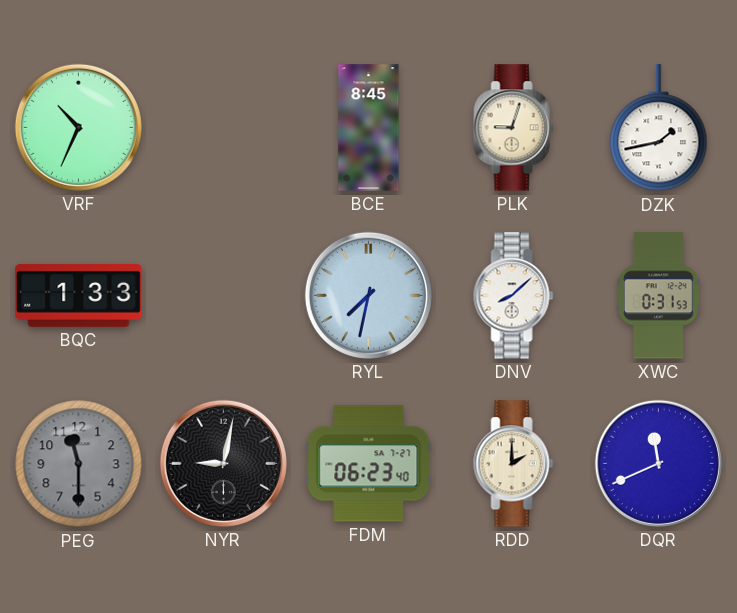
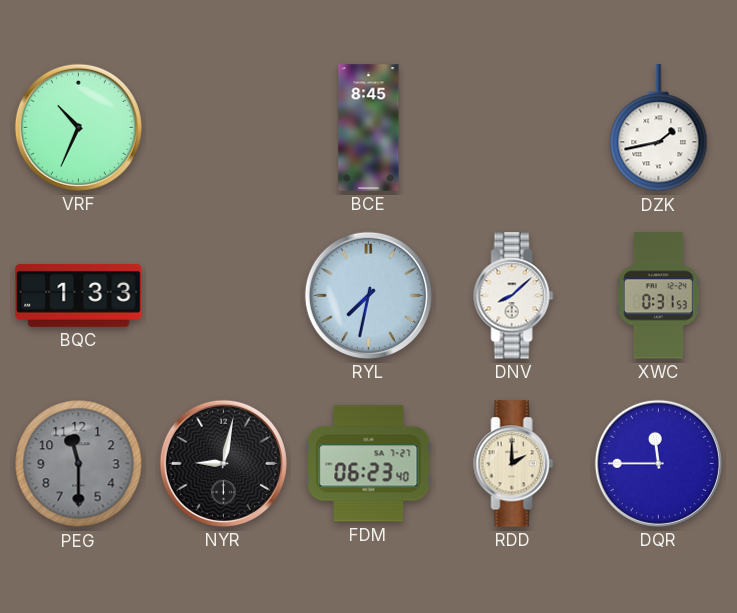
PLK: 9:03 -> none
DQR: 11:41 -> 11:45
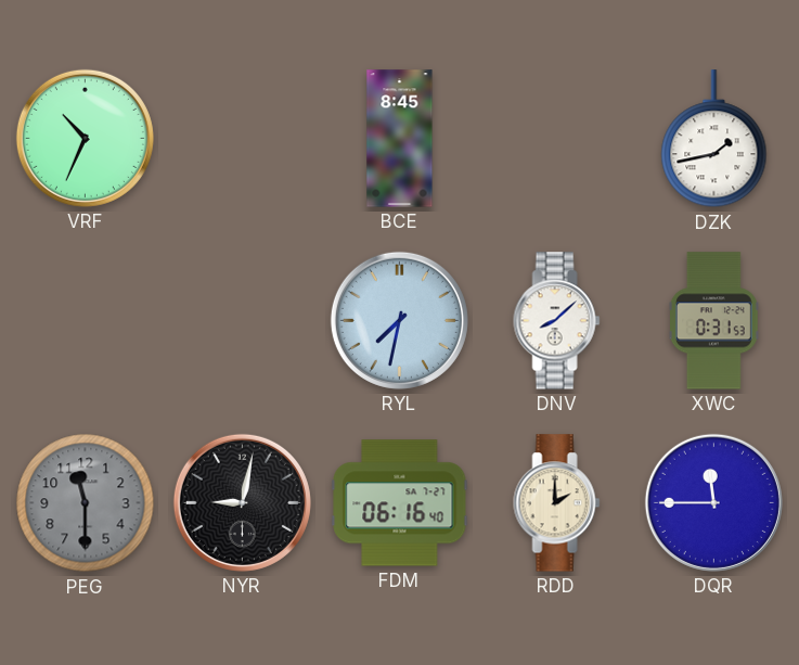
BQC: 1:33 -> none
FDM: 06:23 -> 06:16
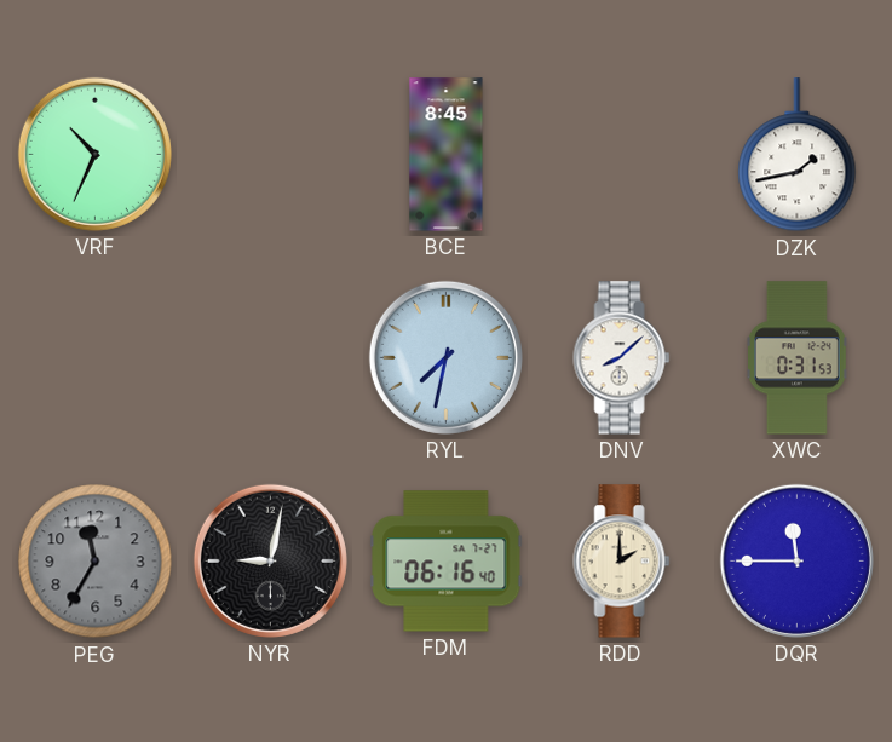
PEG: 11:30 -> 11:35
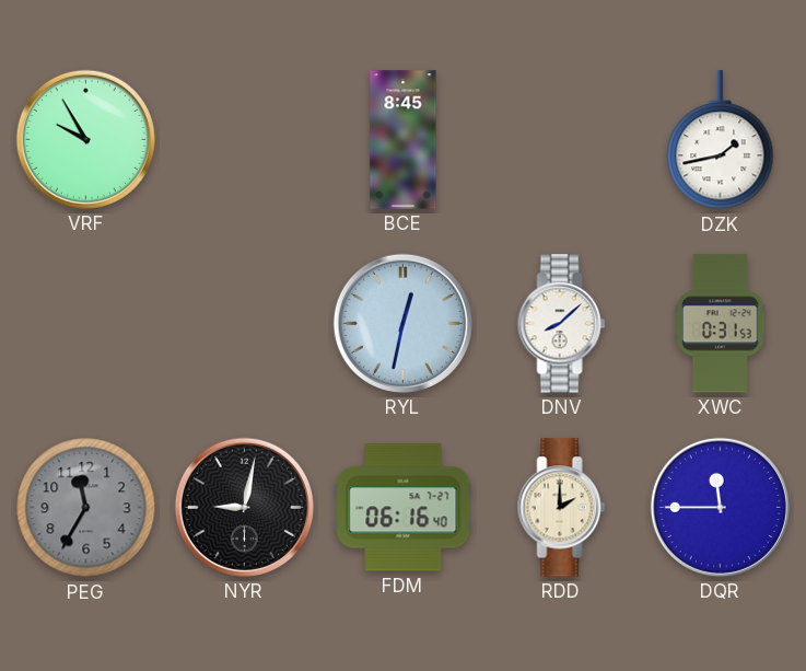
VRF: 10:34 -> 9:55
RYL: 7:32 -> 12:32
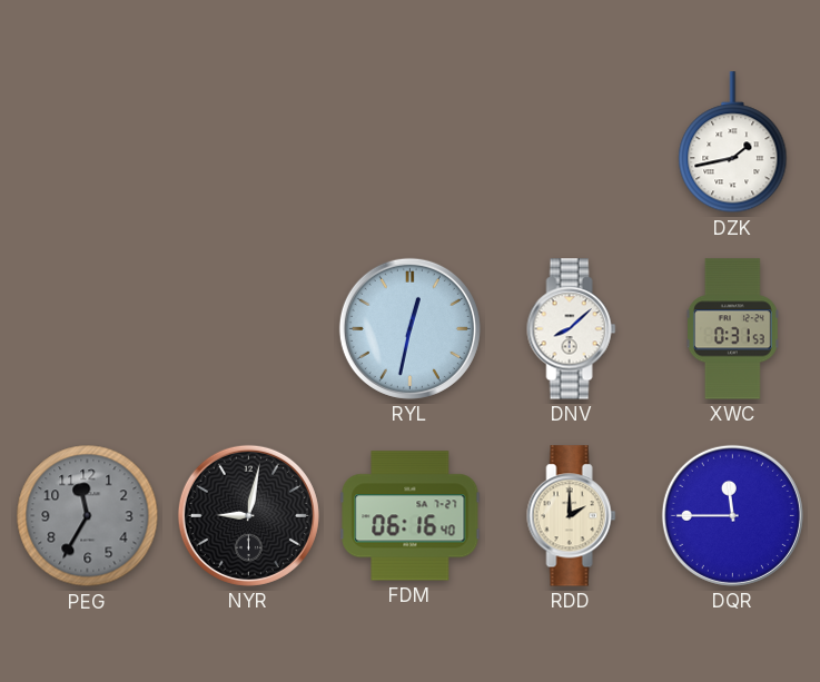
VRF: 9:55 -> none
BCE: 8:45 -> none
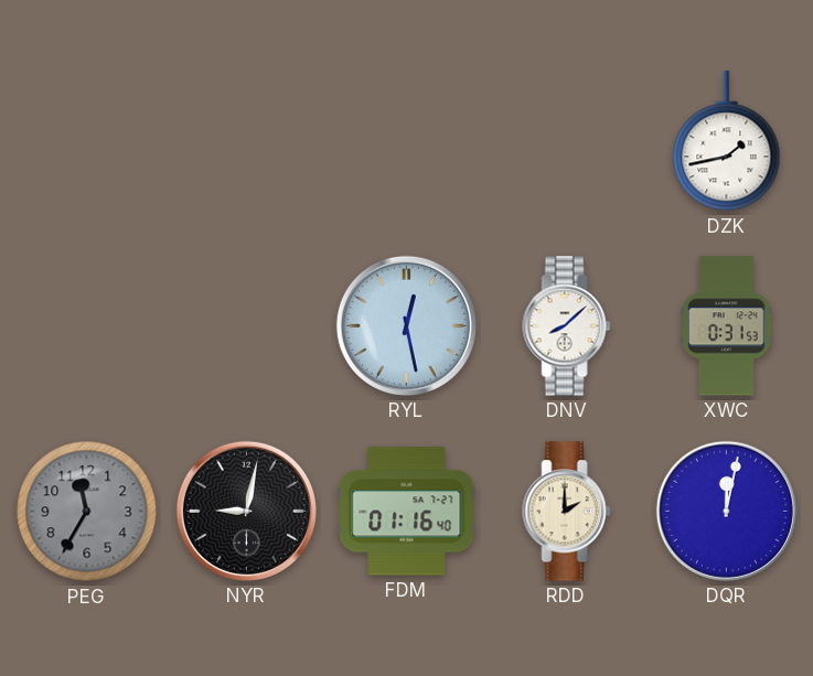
RYL: 12:32 -> 12:28
FDM: 06:16 -> 01:16
DQR: 11:45 -> 12:02
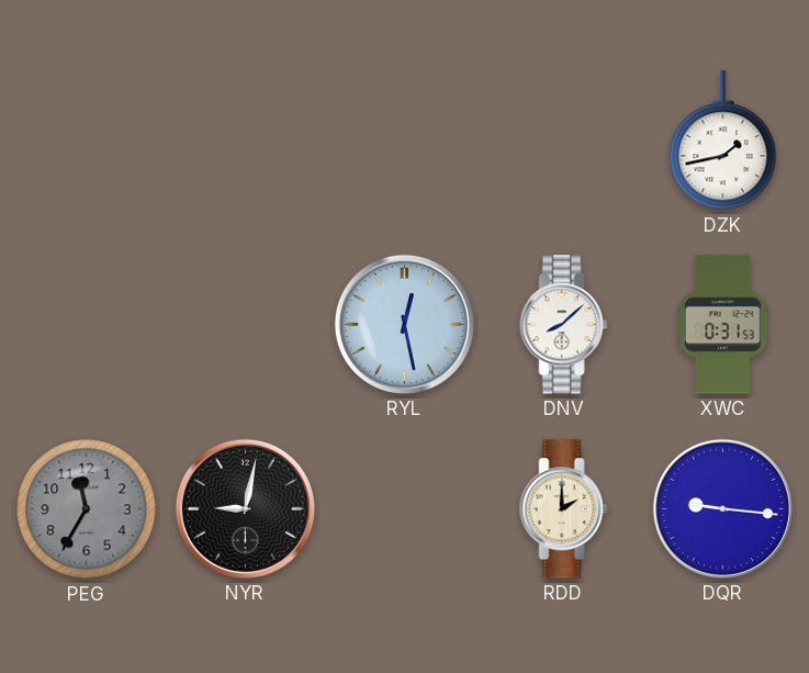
FDM: 01:16 -> none
DQR: 12:02 -> 9:16
